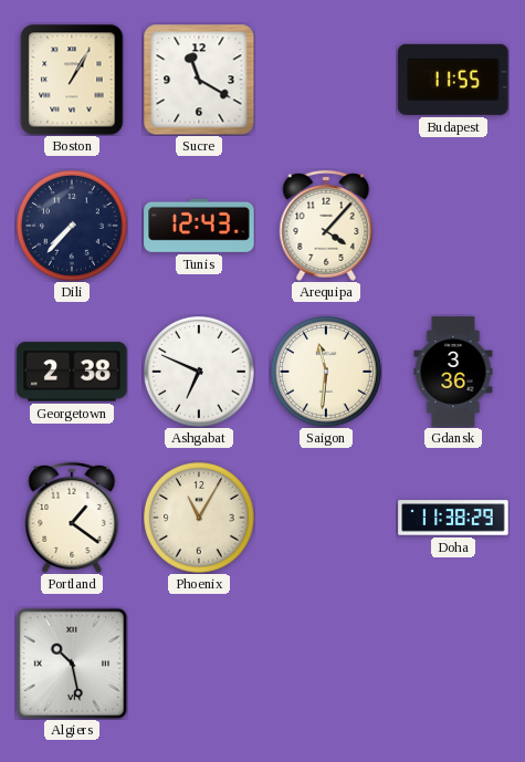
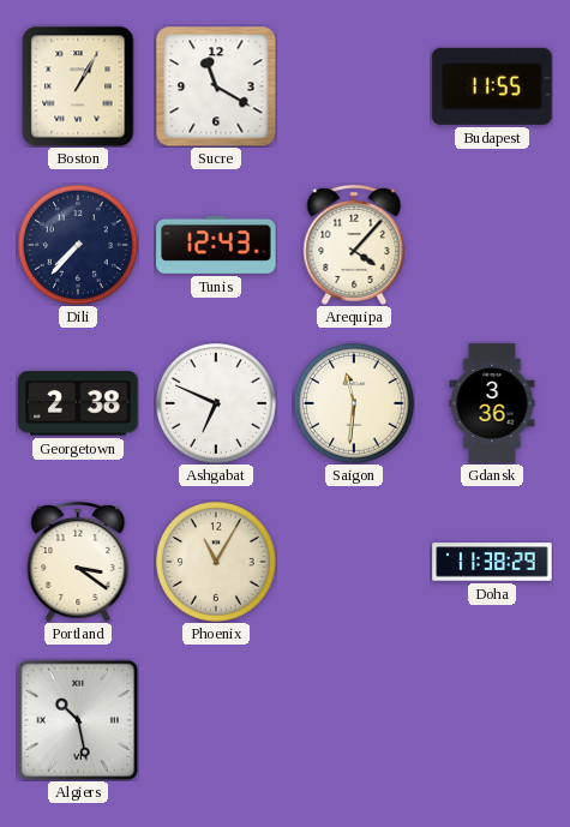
Portland: 1:21 -> 3:21
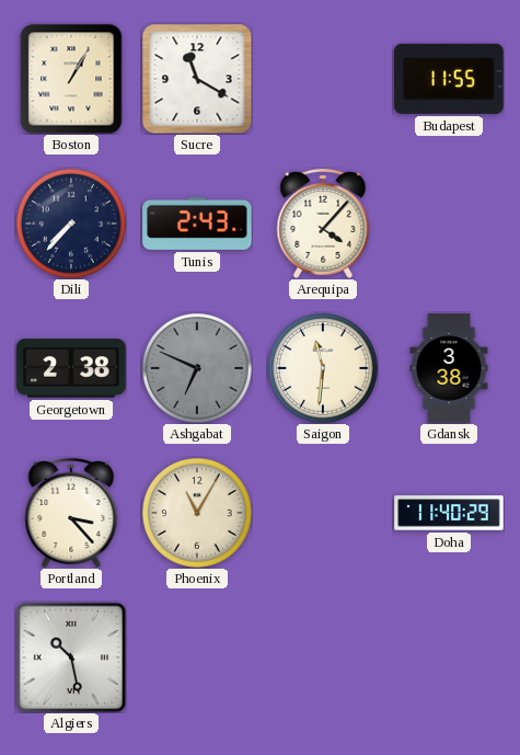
Tunis: 12:43 -> 2:43
Ashgabat dial: white -> grey
Gdansk: 3:36 -> 3:38
Portland: 3:21 -> 3:23
Doha: 11:38 -> 11:40
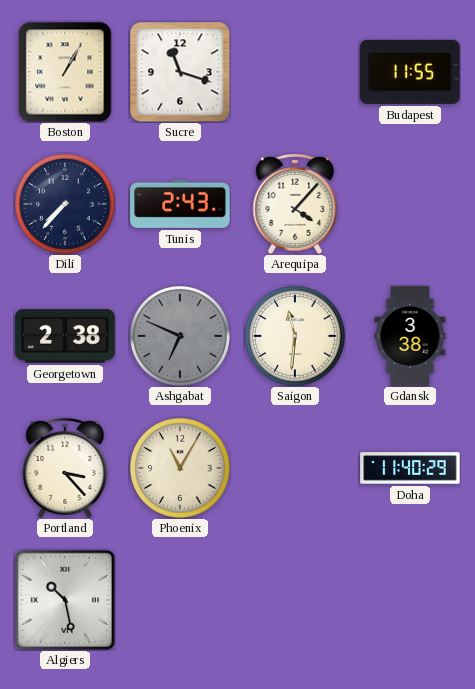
Sucre: 11:20 -> 11:18
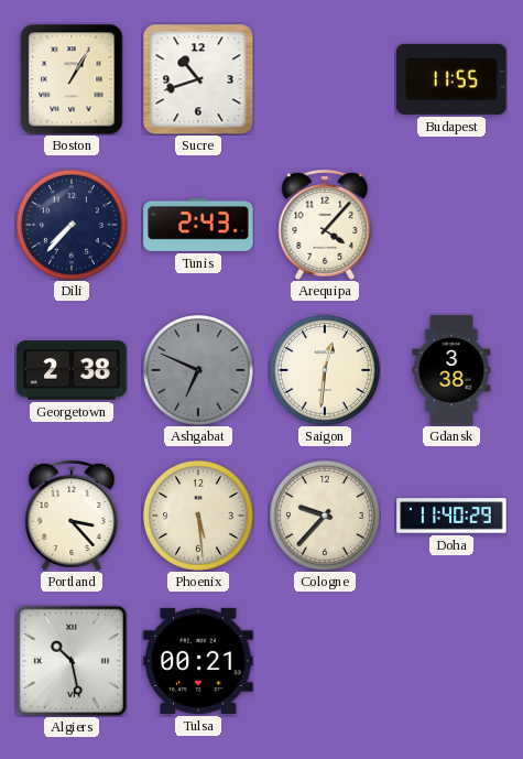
Sucre: 11:18 -> 10:42
Saigon: 11:31 -> 12:31
Phoenix: 11:05 -> 5:29
Cologne: none -> 9:37
Tulsa: none -> 00:21
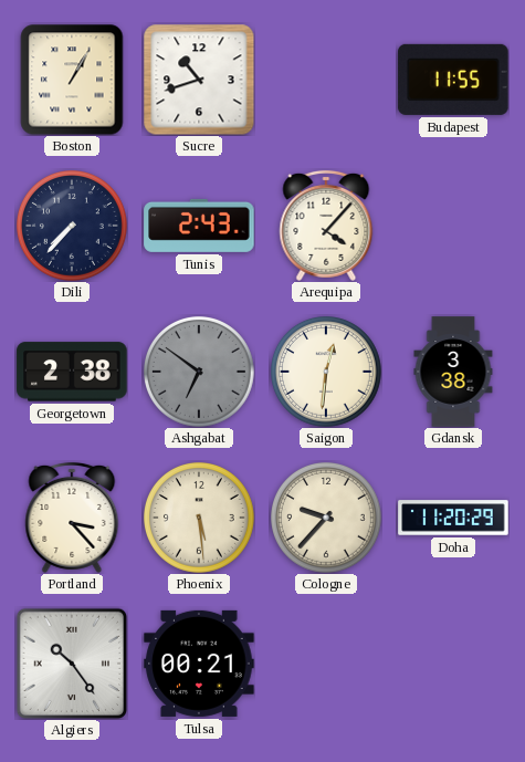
Ashgabat: 6:49 -> 6:51
Doha: 11:40 -> 11:20
Algiers: 10:28 -> 10:24
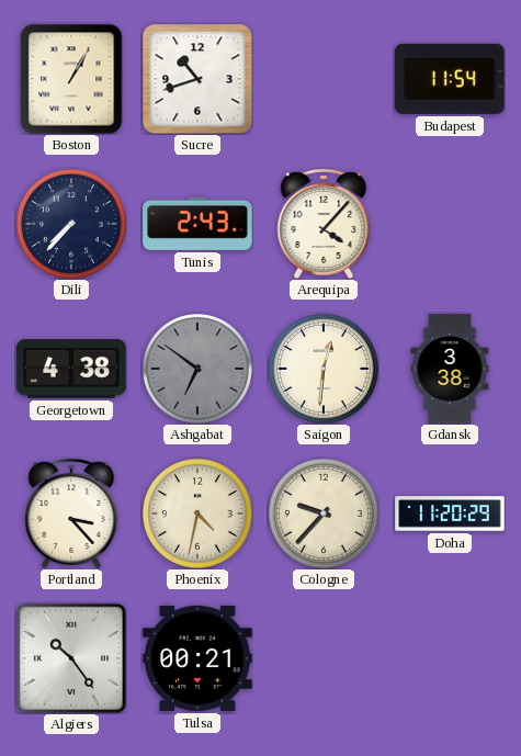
Budapest: 11:55 -> 11:54
Georgetown: 2:38 -> 4:38
Phoenix: 5:29 -> 4:32
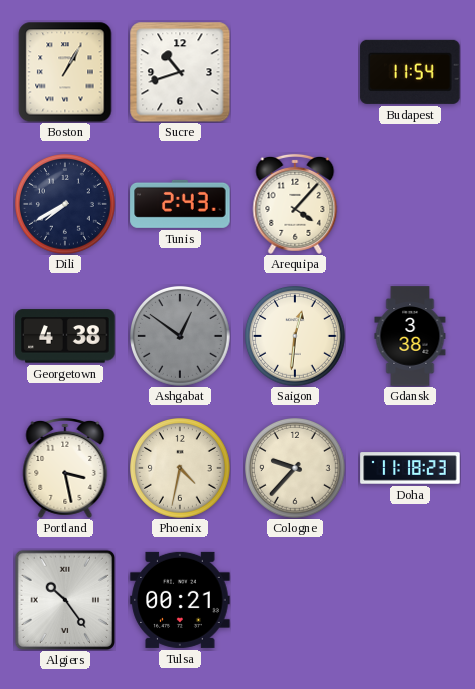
Dili: 7:37 -> 7:40
Ashgabat: 6:51 -> 12:51
Portland: 3:23 -> 3:28
Doha: 11:20 -> 11:18
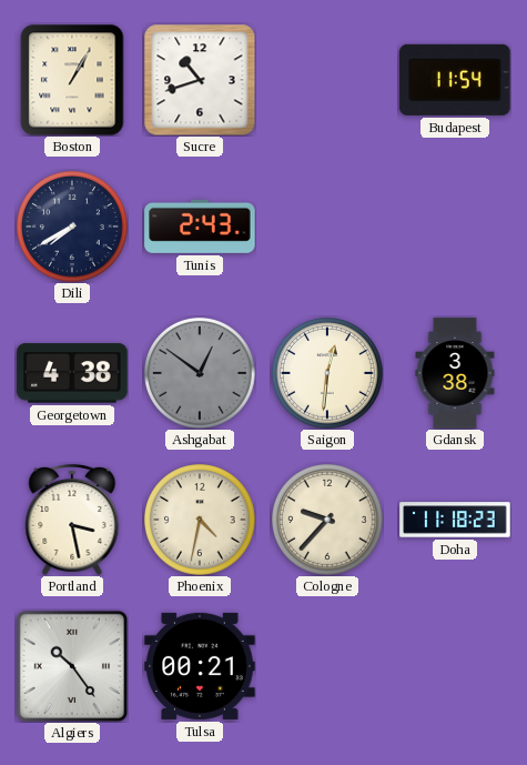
Arequipa: 4:07 -> none
